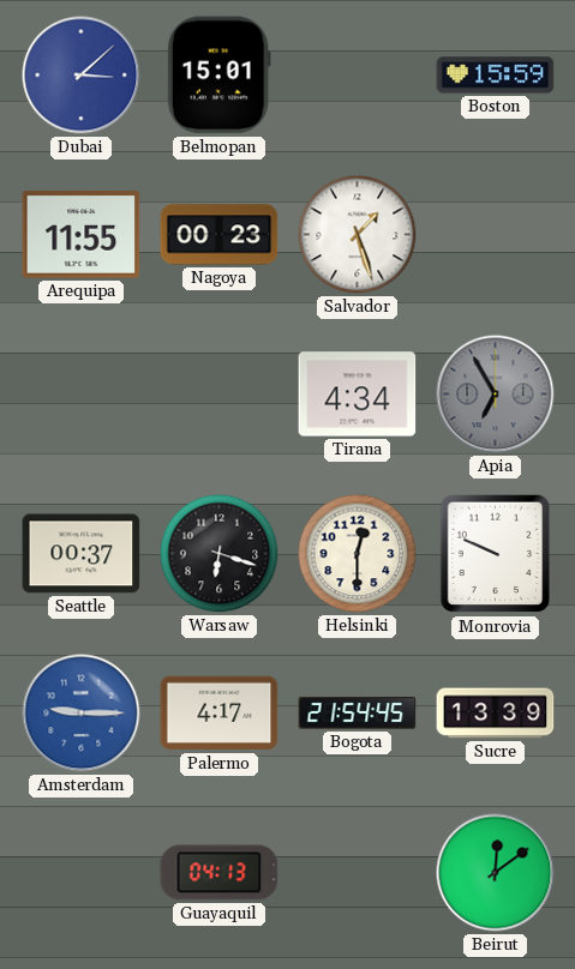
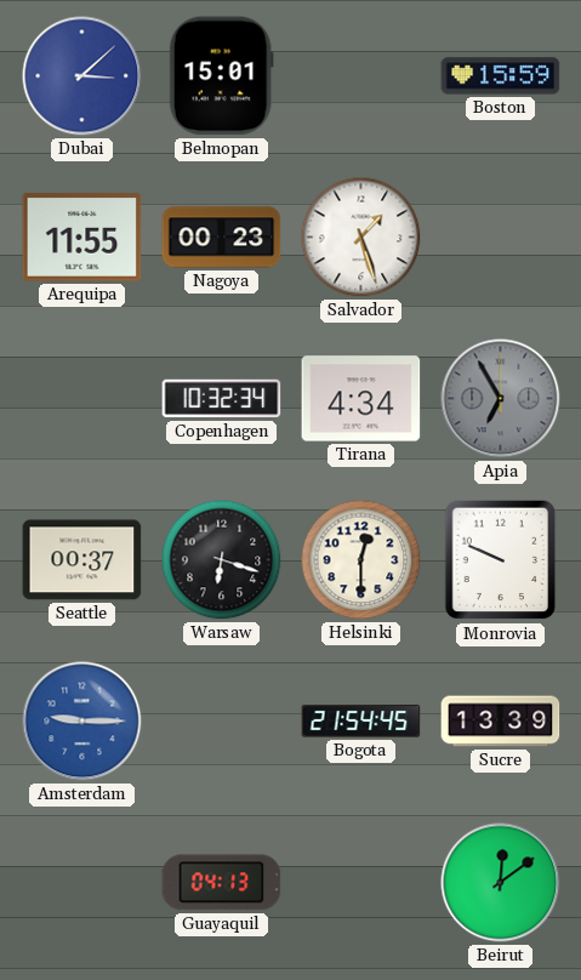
Copenhagen: none -> 10:32
Palermo: 4:17 -> none
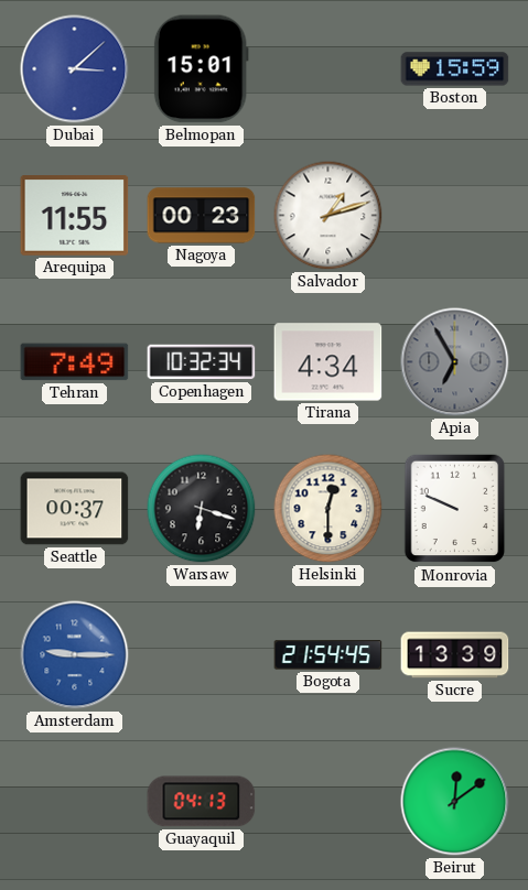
Salvador: 1:27 -> 1:12
Tehran: none -> 7:49
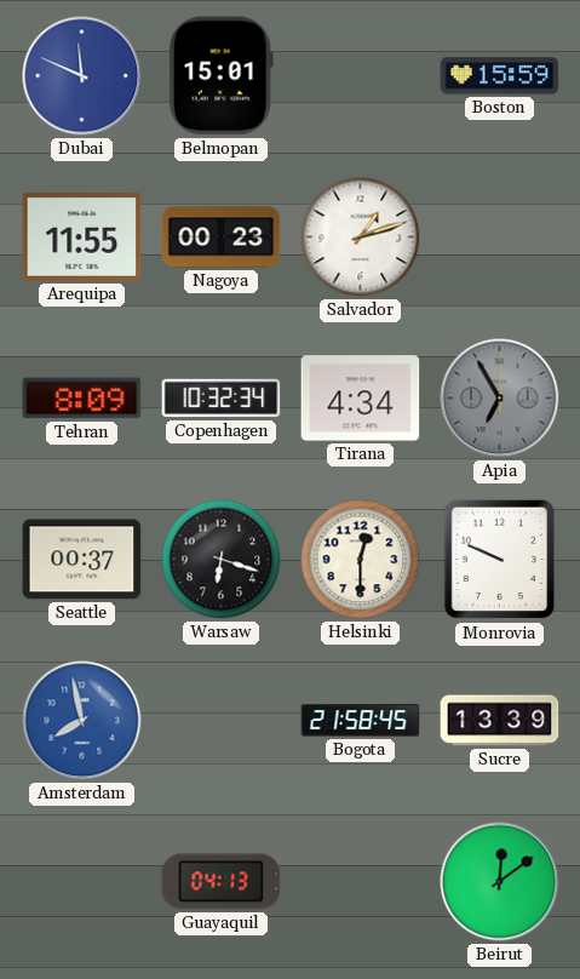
Dubai: 3:08 -> 11:49
Tehran: 7:49 -> 8:09
Amsterdam: 9:15 -> 7:58
Bogota: 21:54 -> 21:58
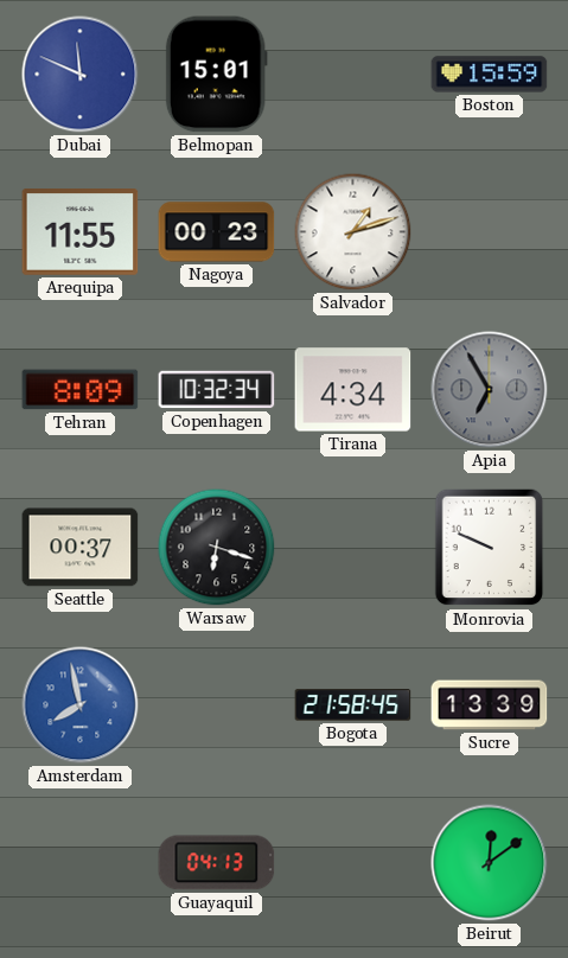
Helsinki: 12:30 -> none
